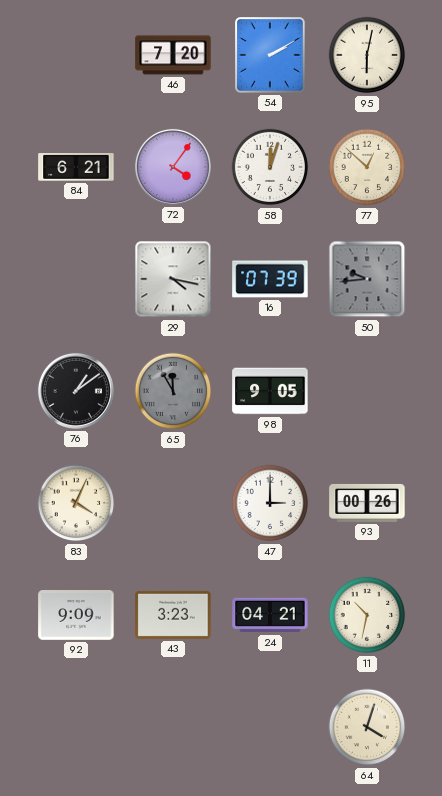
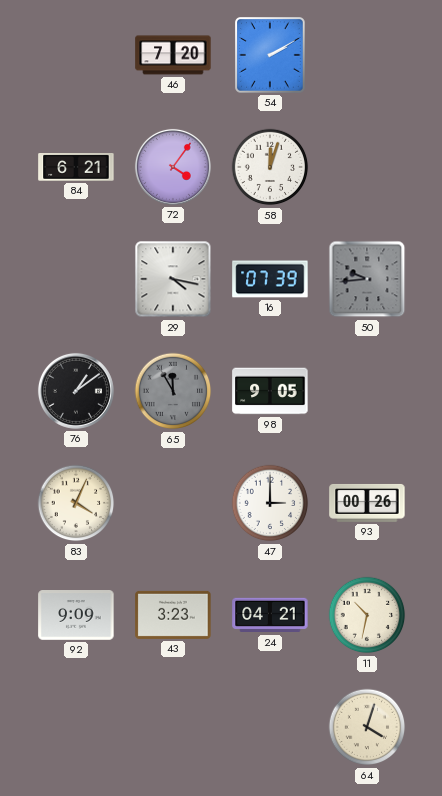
95: 6:02 -> none
77: 12:52 -> none
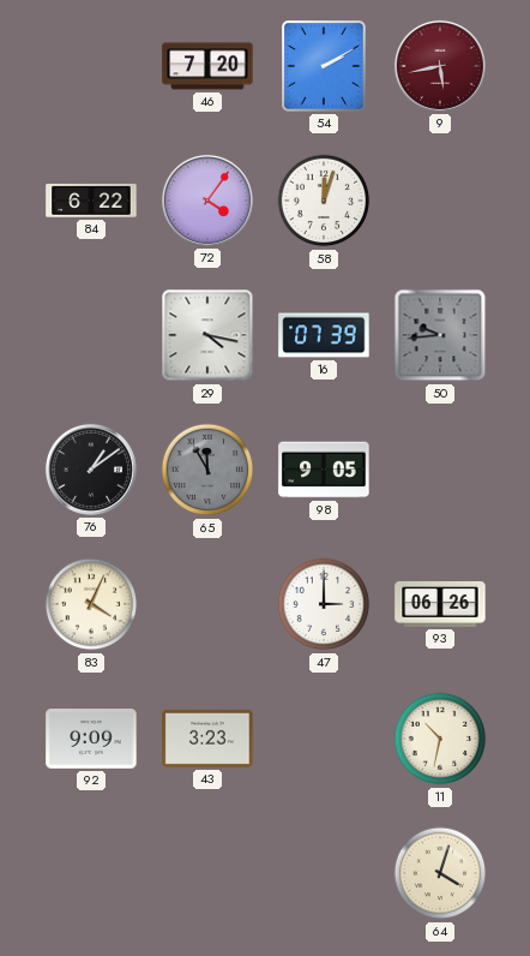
9: none -> 5:43
84: 6:21 -> 6:22
93: 00:26 -> 06:26
24: 04:21 -> none
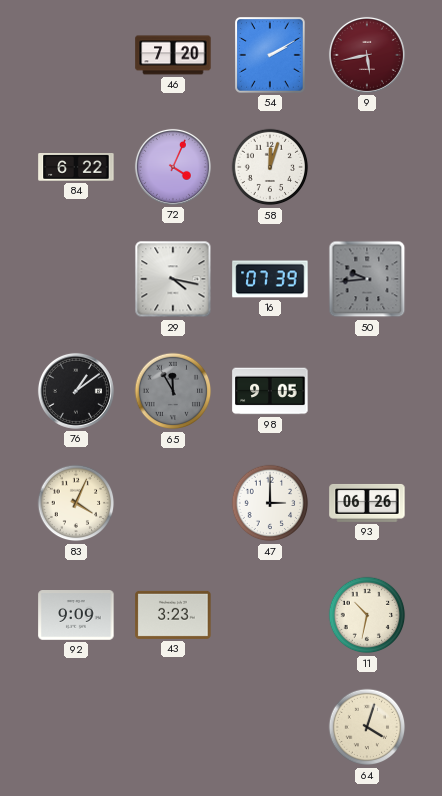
72: 4:06 -> 4:04
